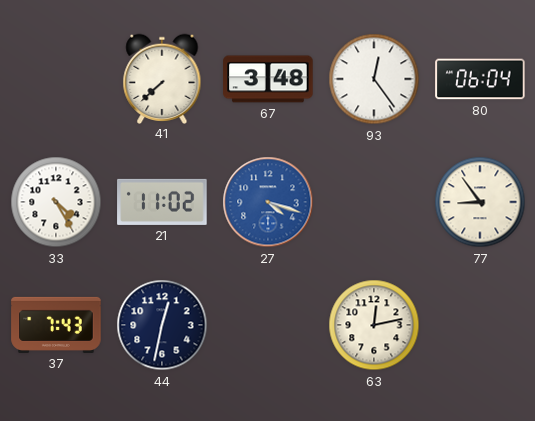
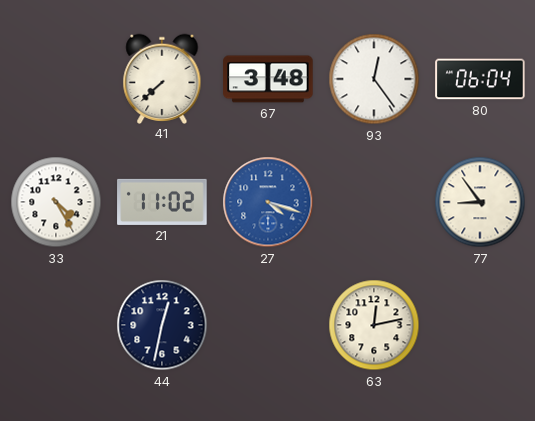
37: 7:43 -> none
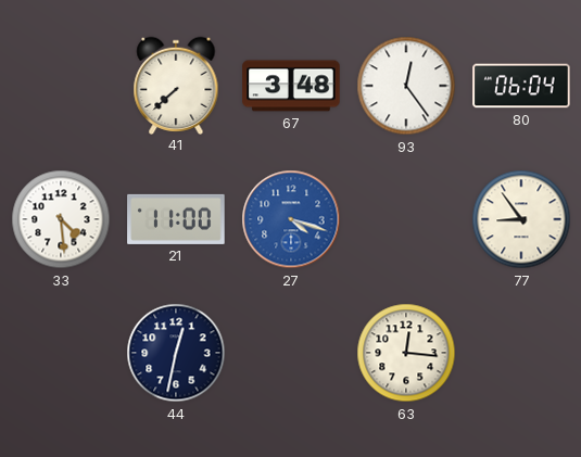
33: 4:25 -> 4:29
21: 11:02 -> 11:00
63: 12:13 -> 12:16
